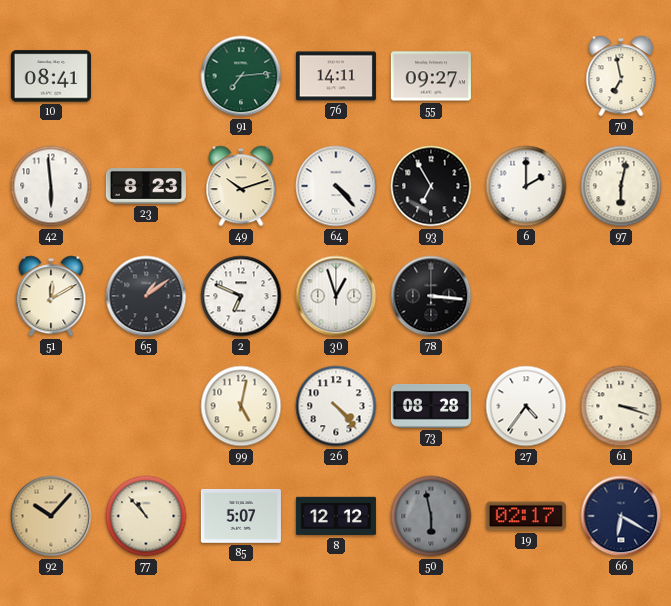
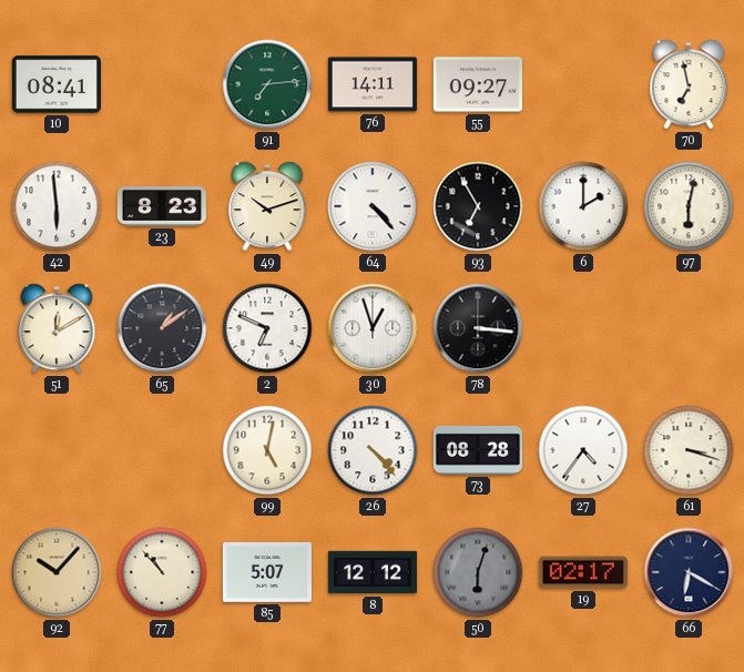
50: 5:58 -> 6:03
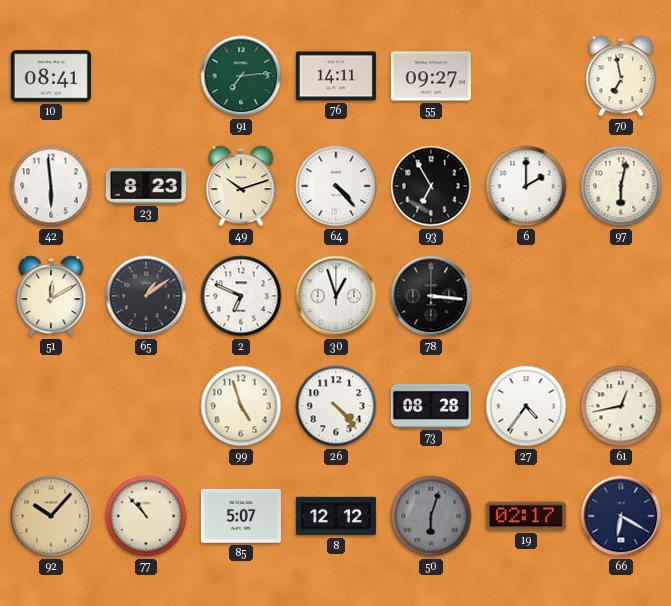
99: 5:02 -> 4:57
61: 3:18 -> 12:43
